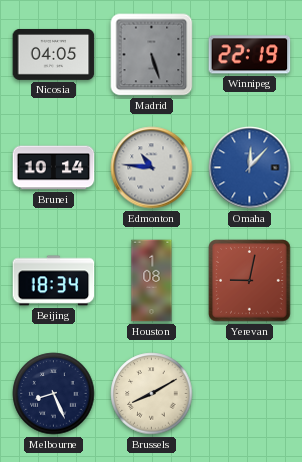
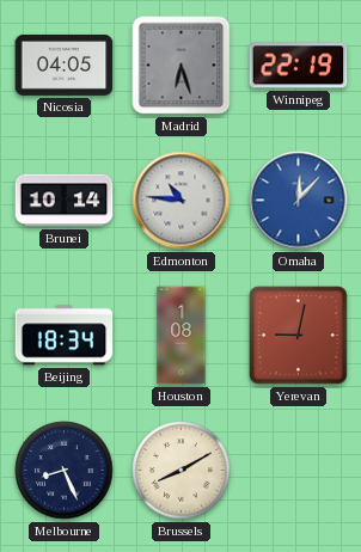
Madrid: 5:27 -> 6:27
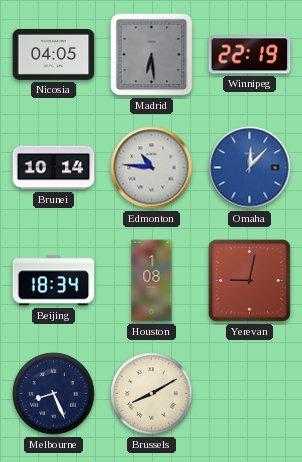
Madrid: 6:27 -> 6:29
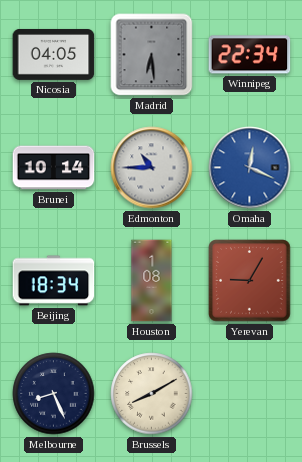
Winnipeg: 22:19 -> 22:34
Edmonton: 10:46 -> 10:45
Omaha: 12:07 -> 12:19
Yerevan: 9:02 -> 9:05
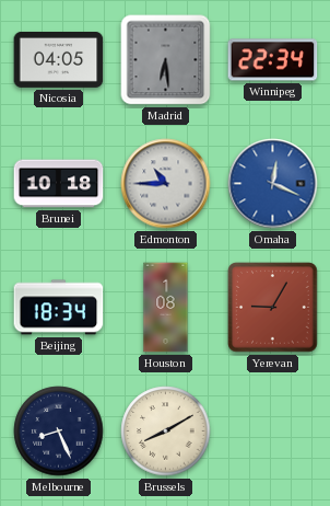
Brunei: 10:14 -> 10:18
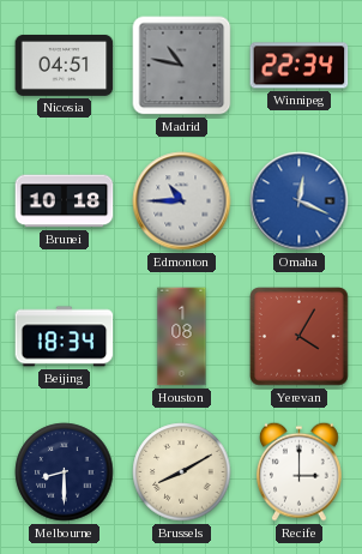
Nicosia: 04:05 -> 04:51
Madrid: 6:29 -> 10:47
Yerevan: 9:05 -> 4:05
Melbourne: 8:26 -> 8:30
Recife: none -> 3:00
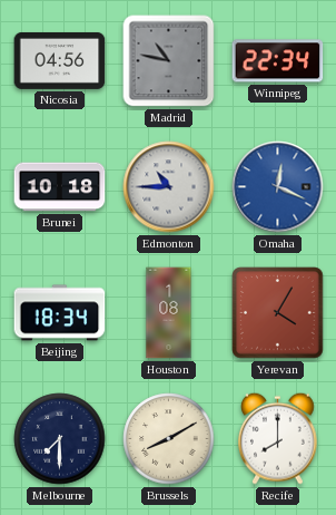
Nicosia: 04:51 -> 04:56
Melbourne: 8:30 -> 7:30
Recife: 3:00 -> 8:00
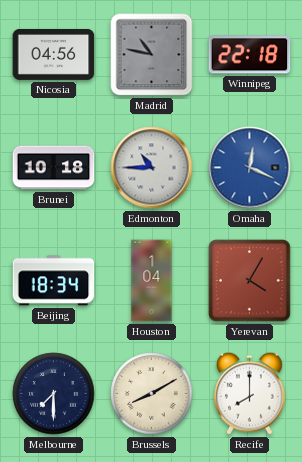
Winnipeg: 22:34 -> 22:18
Houston: 1:08 -> 1:04
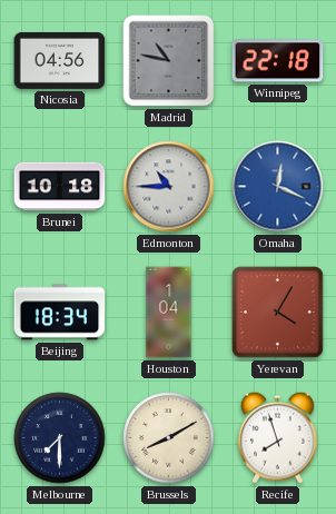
Recife: 8:00 -> 7:57
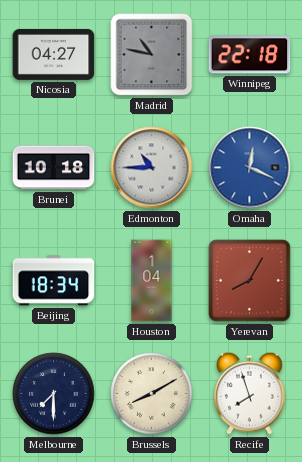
Nicosia: 04:56 -> 04:27
Yerevan: 4:05 -> 8:05
